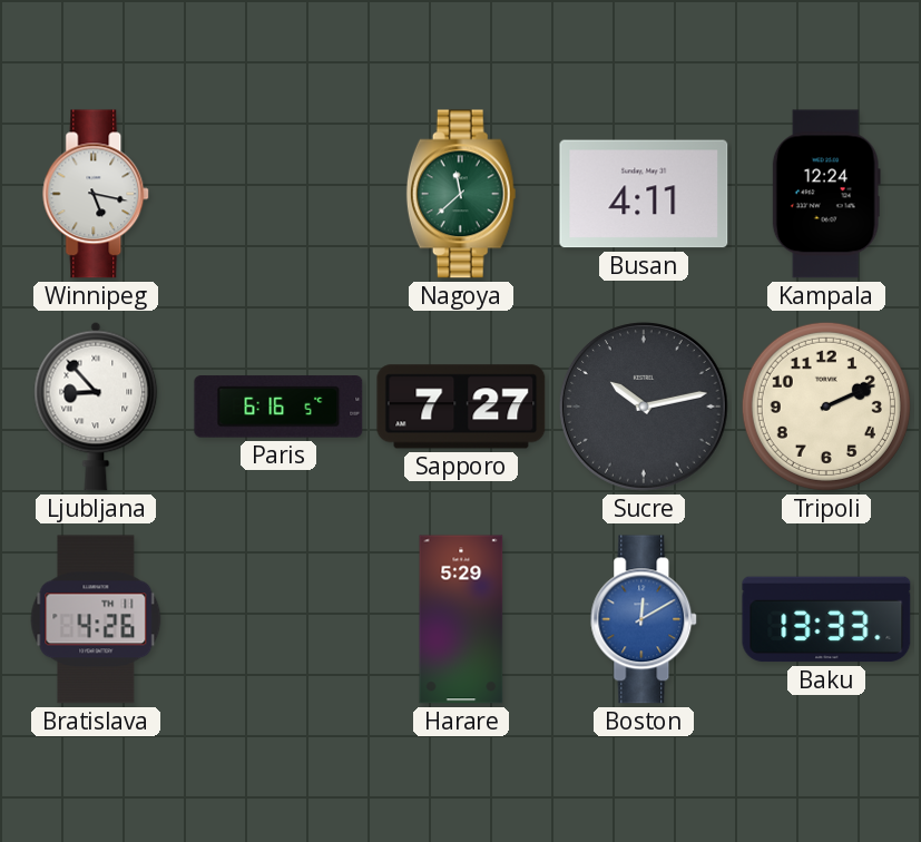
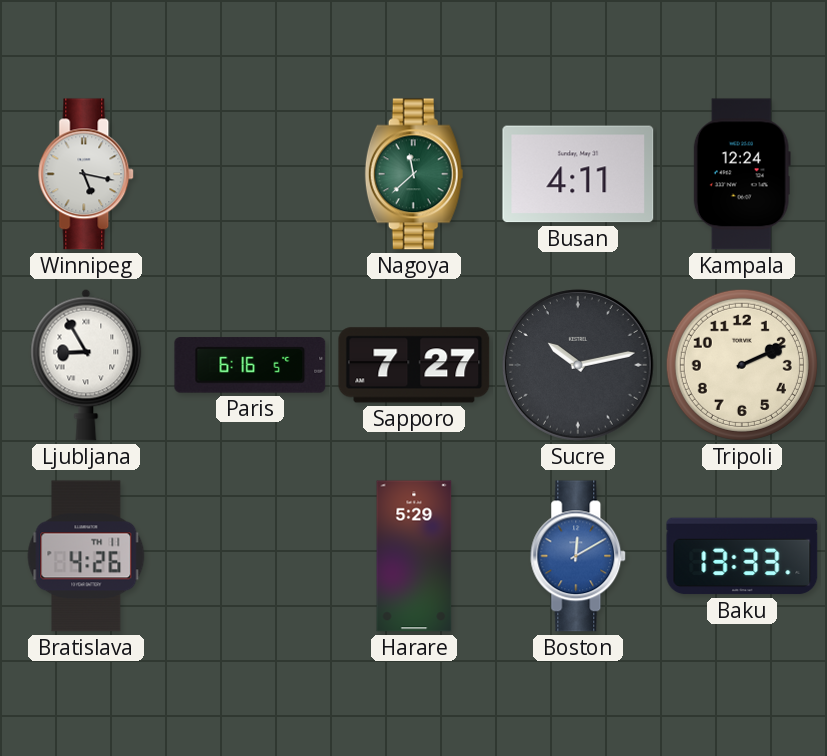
Ljubljana: 8:53 -> 8:55
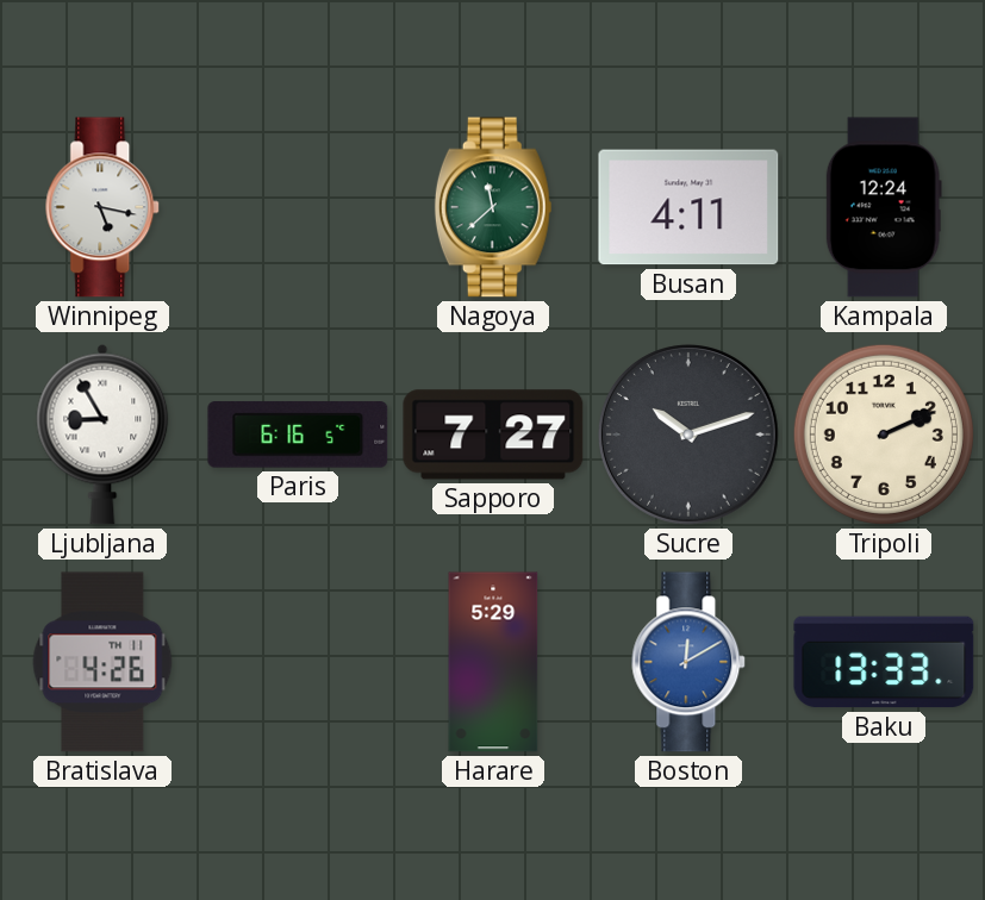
Sucre: 10:13 -> 10:12
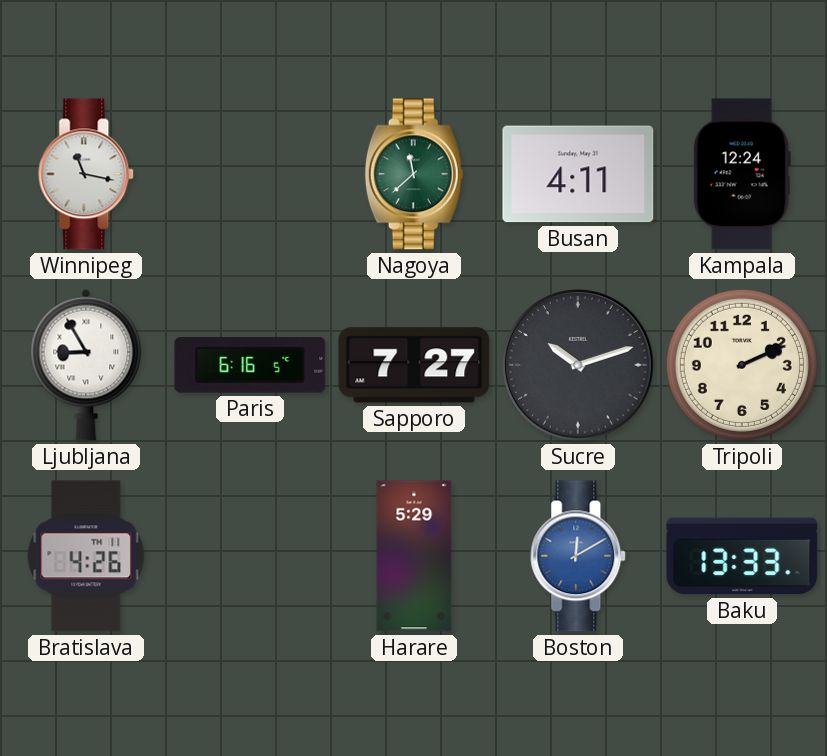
Winnipeg: 5:17 -> 11:17
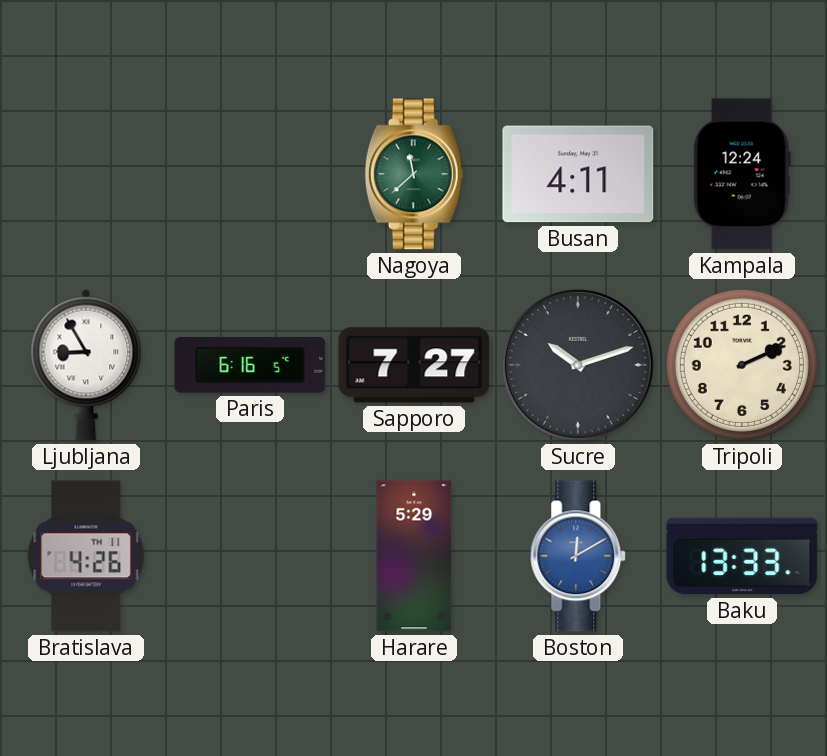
Winnipeg: 11:17 -> none
